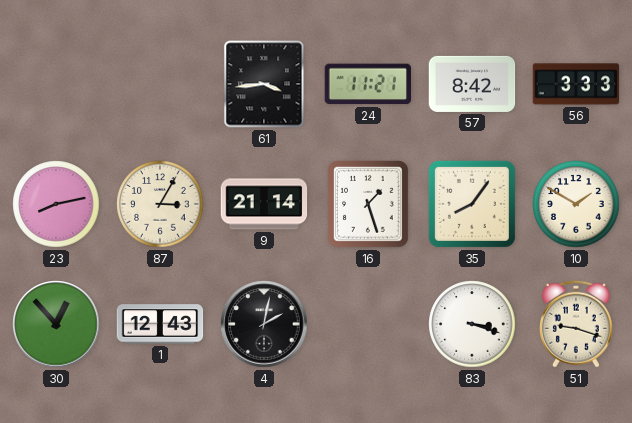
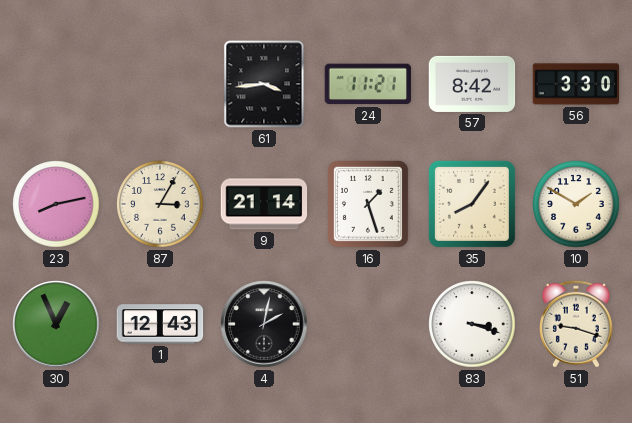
56: 3:33 -> 3:30
30: 12:53 -> 12:56
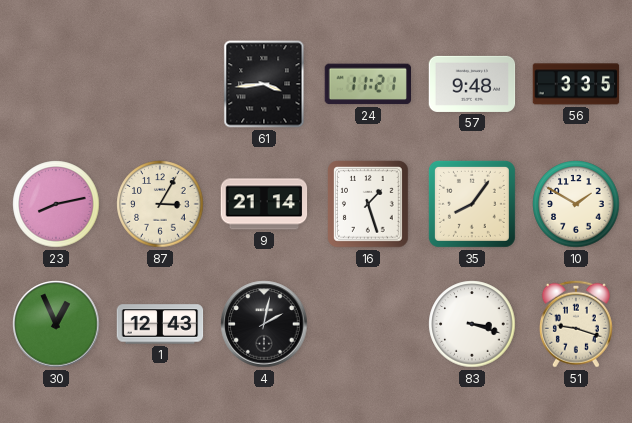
57: 8:42 -> 9:48
56: 3:30 -> 3:35
